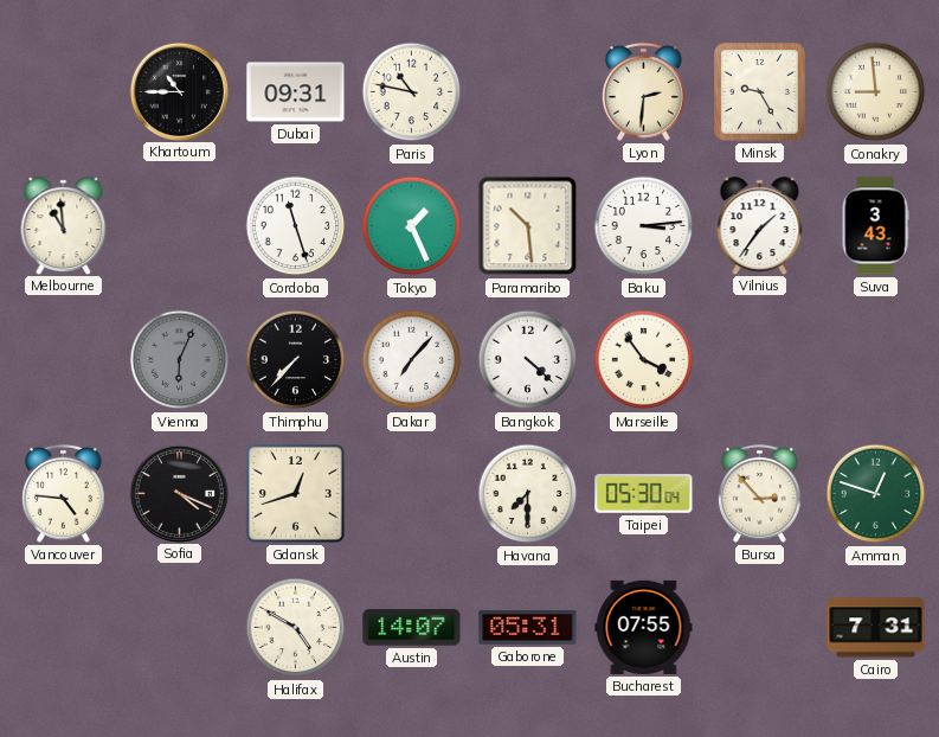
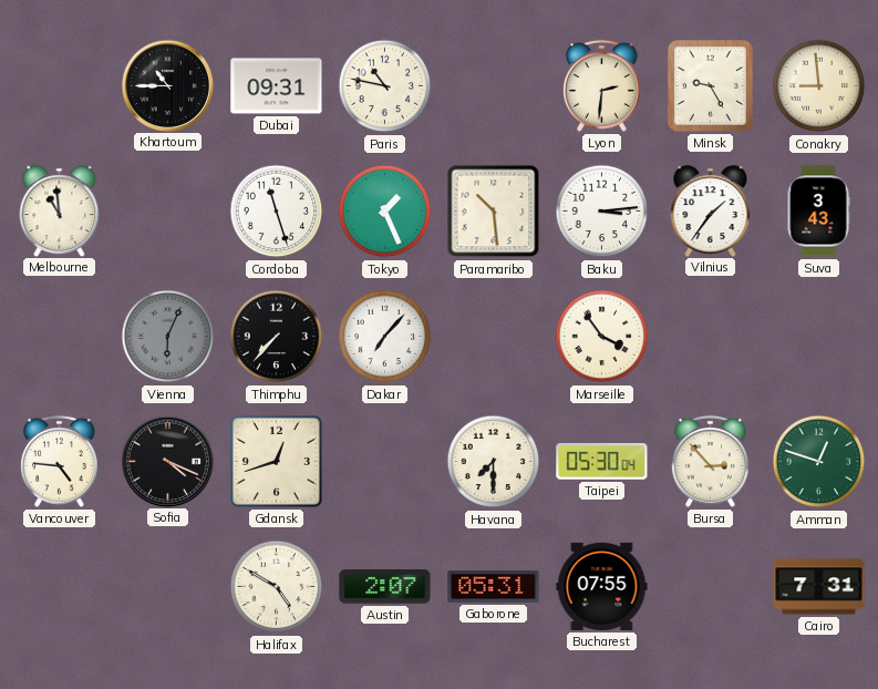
Bangkok: 4:22 -> none
Austin: 14:07 -> 2:07
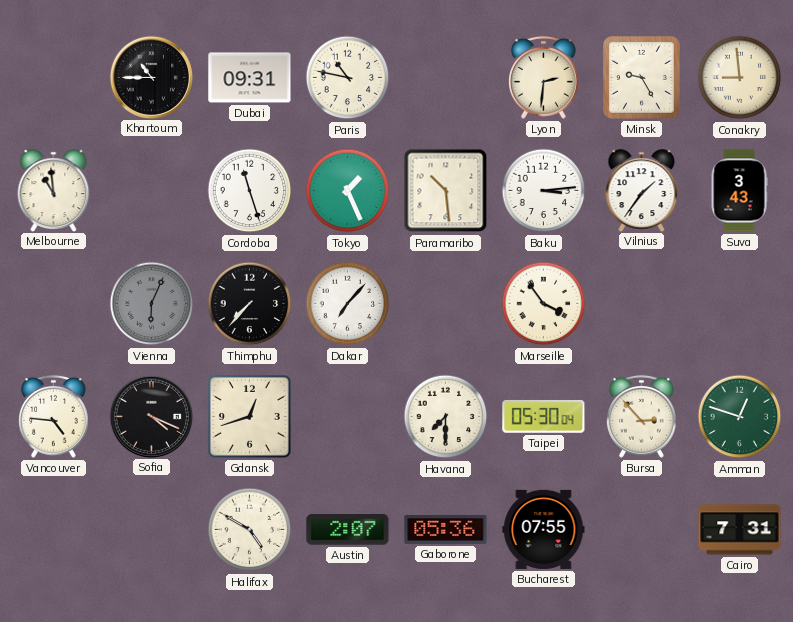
Gaborone: 05:31 -> 05:36
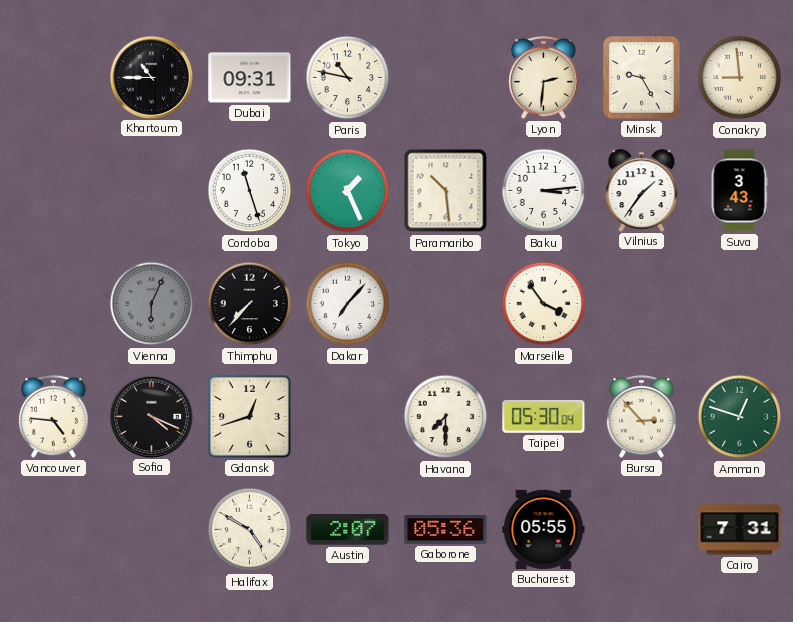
Melbourne: 10:59 -> none
Bucharest: 07:55 -> 05:55
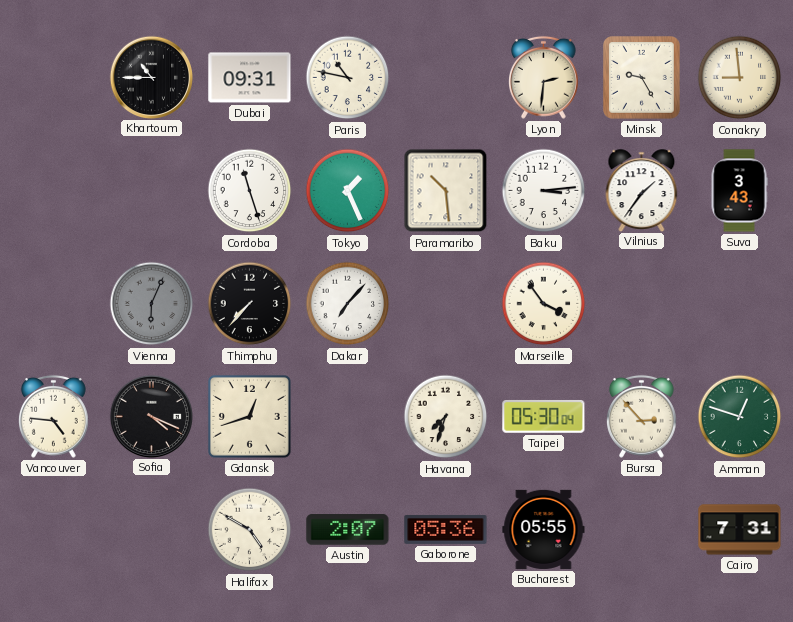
Havana: 7:30 -> 7:33
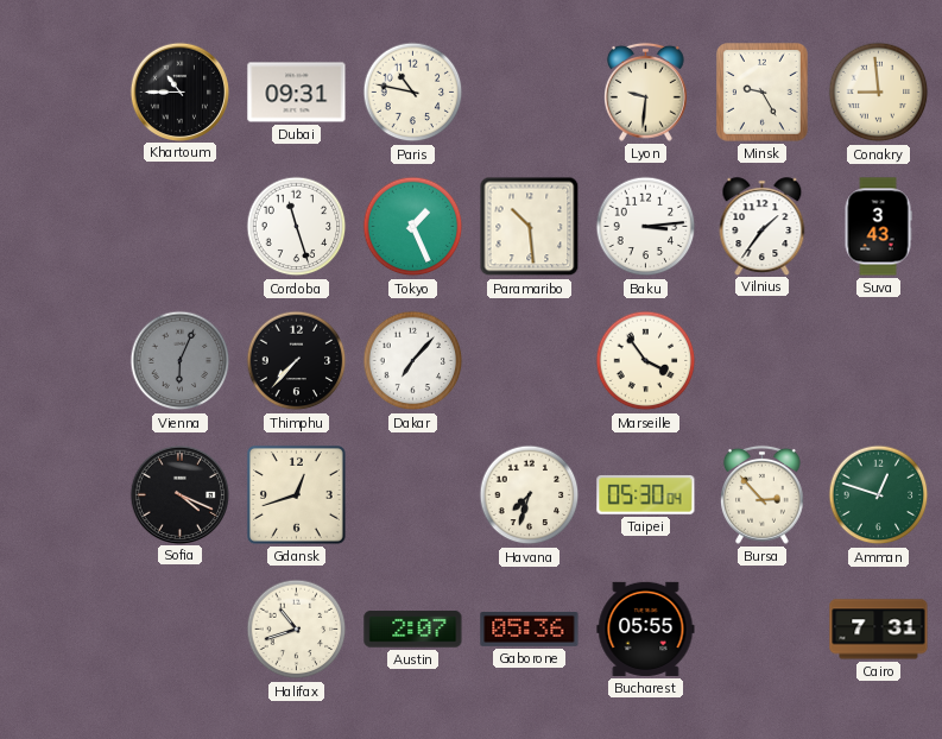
Lyon: 2:31 -> 9:31
Vancouver: 4:46 -> none
Halifax: 4:50 -> 10:42
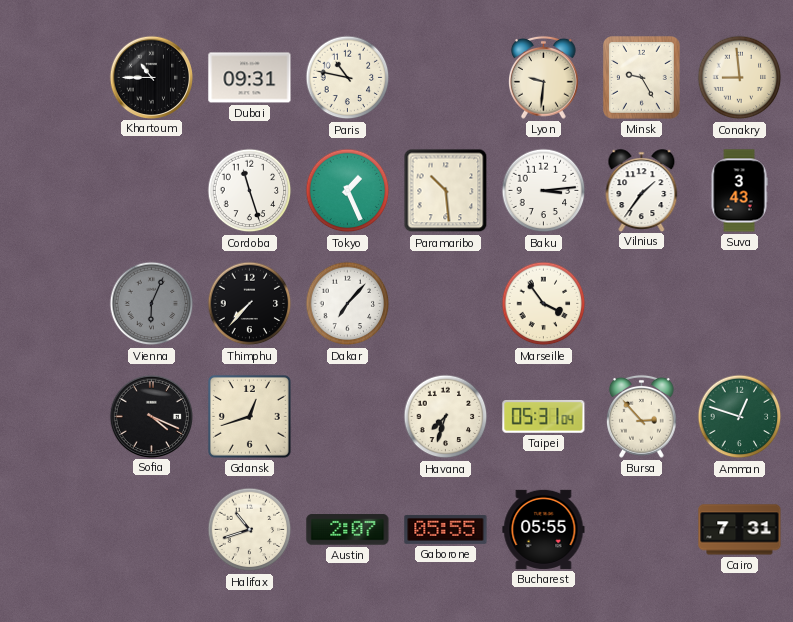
Taipei: 05:30 -> 05:31
Gaborone: 05:36 -> 05:55
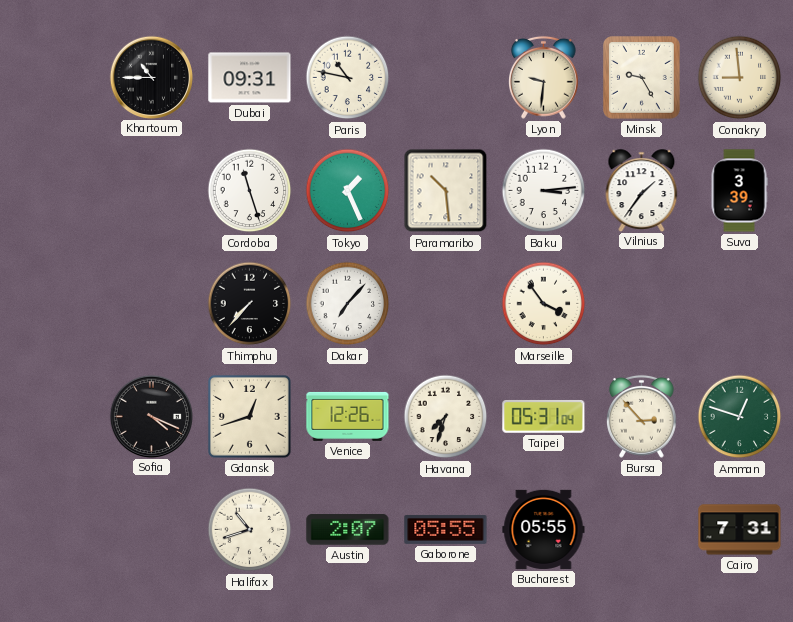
Suva: 3:43 -> 3:39
Vienna: 6:04 -> none
Venice: none -> 12:26
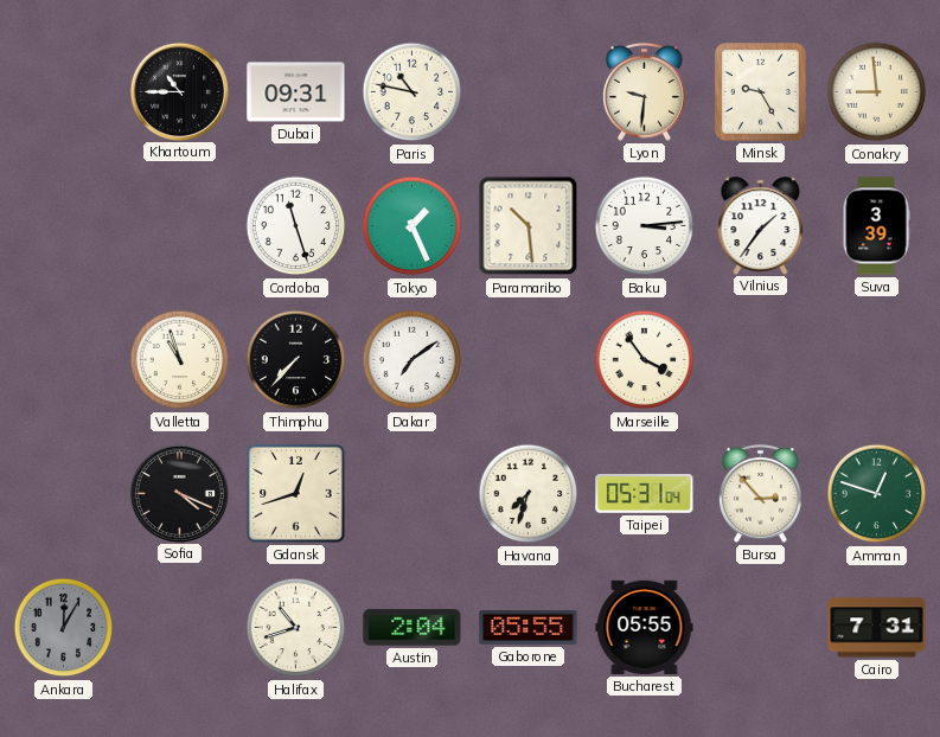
Valletta: none -> 10:57
Dakar: 7:07 -> 7:09
Venice: 12:26 -> none
Ankara: none -> 12:05
Austin: 2:07 -> 2:04
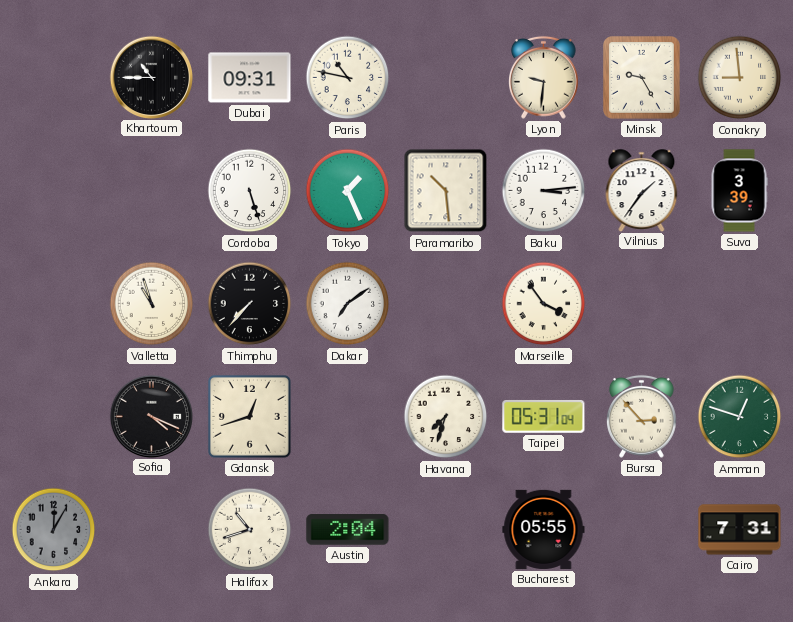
Cordoba: 11:27 -> 5:27
Gaborone: 05:55 -> none
